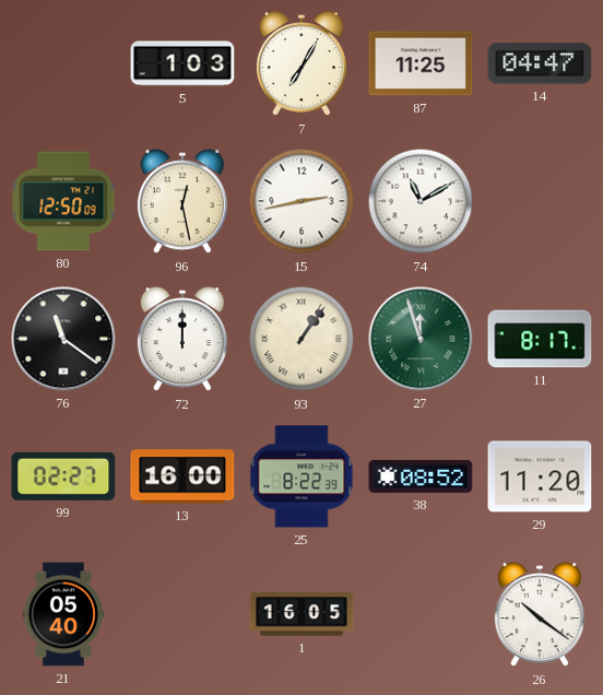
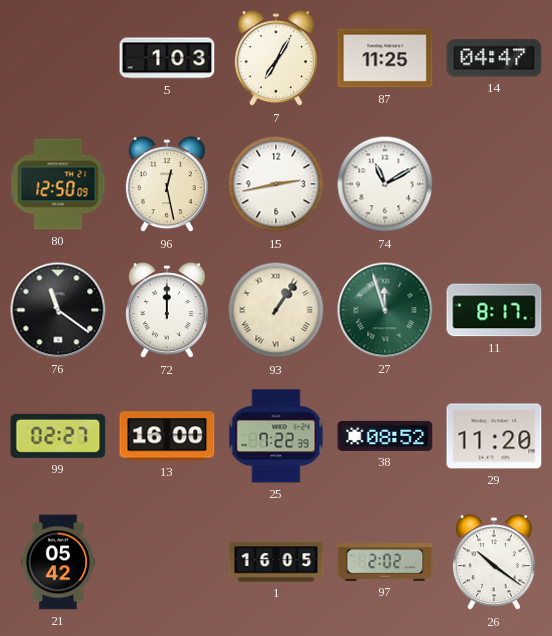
25: 8:22 -> 7:22
21: 05:40 -> 05:42
97: none -> 2:02
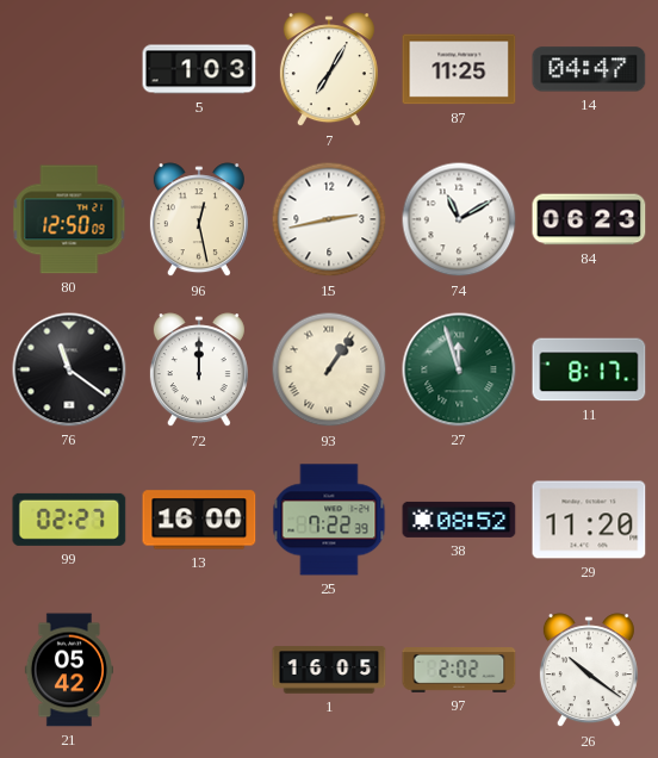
84: none -> 06:23
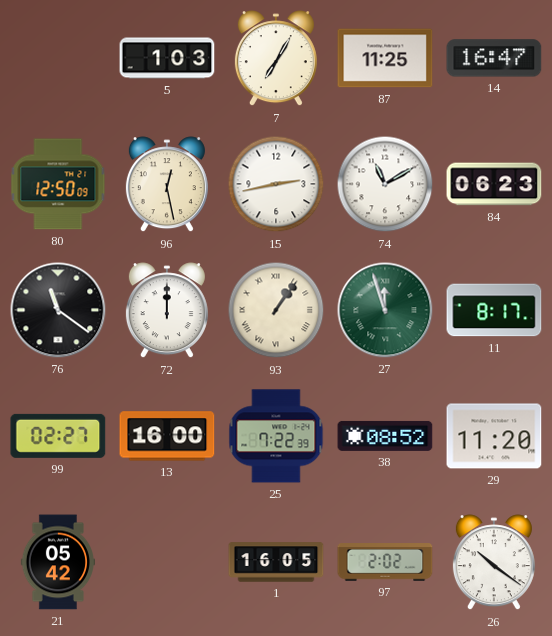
14: 04:47 -> 16:47
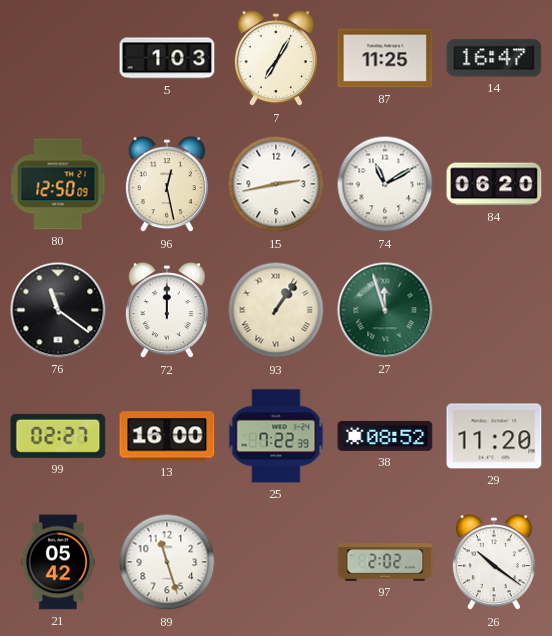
84: 06:23 -> 06:20
11: 8:17 -> none
89: none -> 11:27
1: 16:05 -> none
